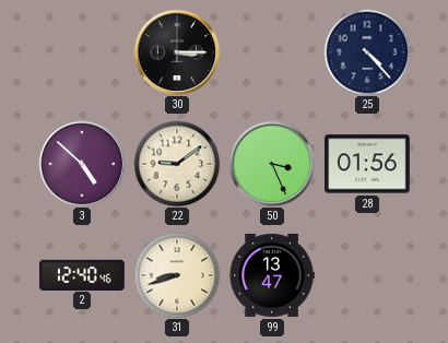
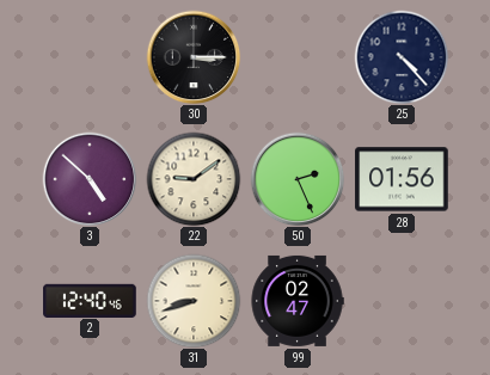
50: 3:26 -> 2:26
99: 13:47 -> 02:47
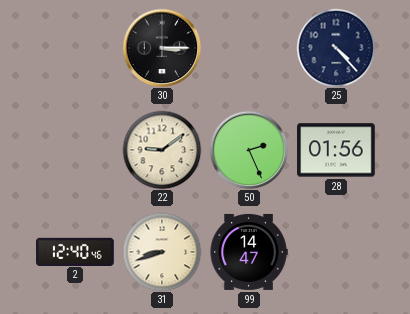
3: 4:52 -> none
99: 02:47 -> 14:47
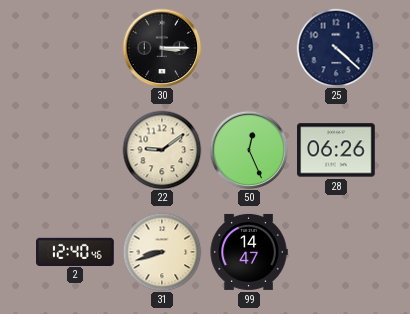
25: 4:23 -> 4:22
50: 2:26 -> 12:26
28: 01:56 -> 06:26
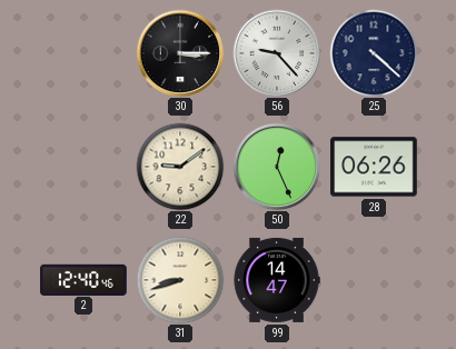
56: none -> 9:23
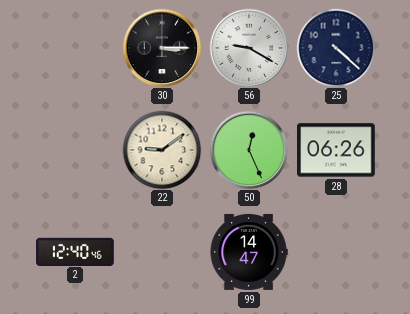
56: 9:23 -> 9:20
31: 8:42 -> none
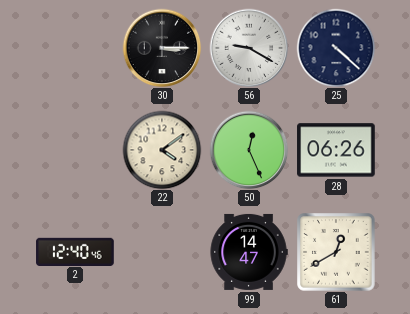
22: 9:09 -> 4:09
61: none -> 12:40
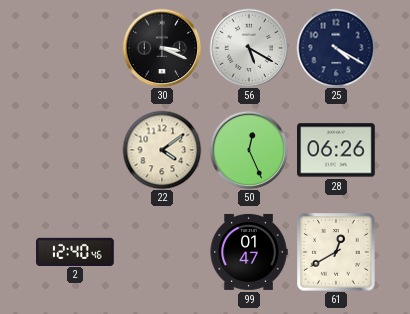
30: 3:15 -> 3:19
56: 9:20 -> 5:20
25: 4:22 -> 4:20
99: 14:47 -> 01:47
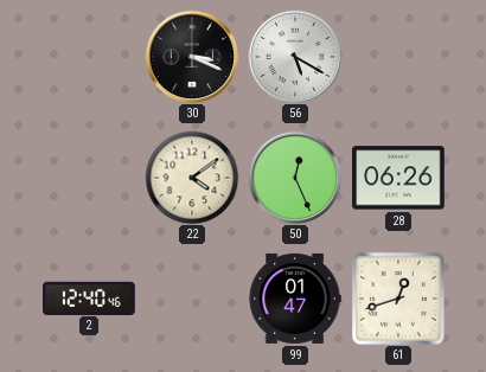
25: 4:20 -> none
61: 12:40 -> 12:42
